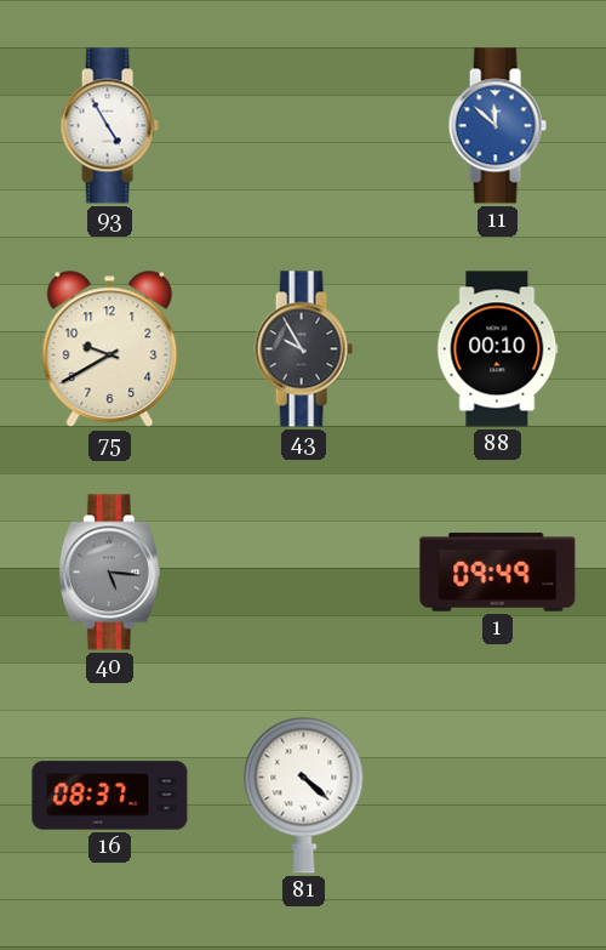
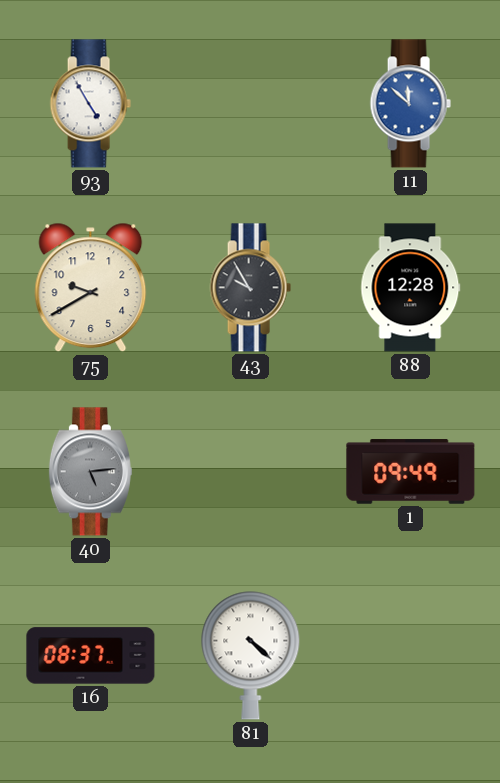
88: 00:10 -> 12:28
40: 5:16 -> 5:14
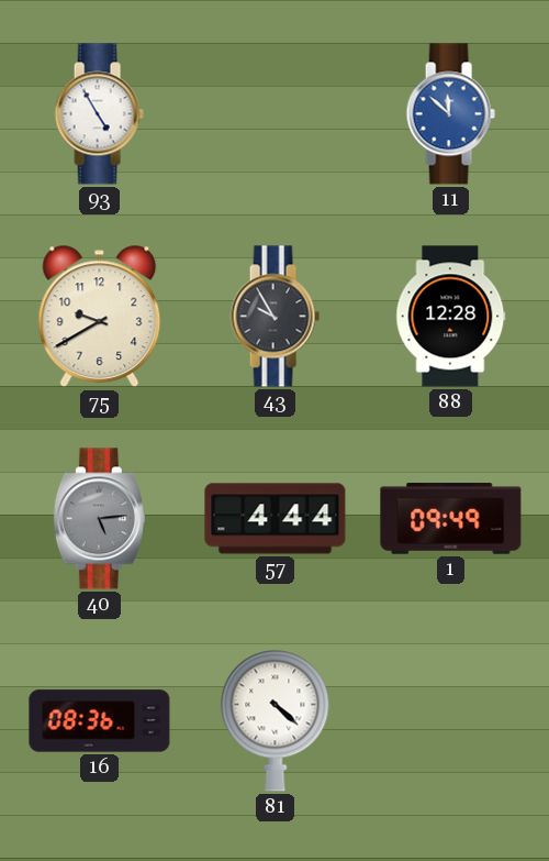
57: none -> 4:44
16: 08:37 -> 08:36
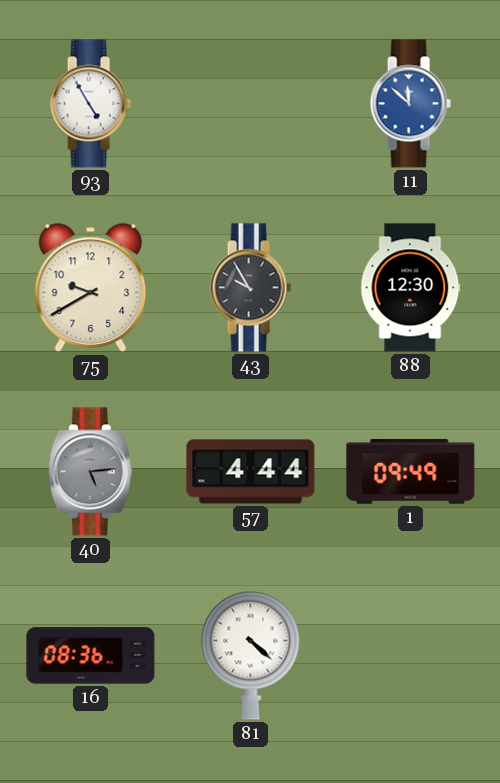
88: 12:28 -> 12:30
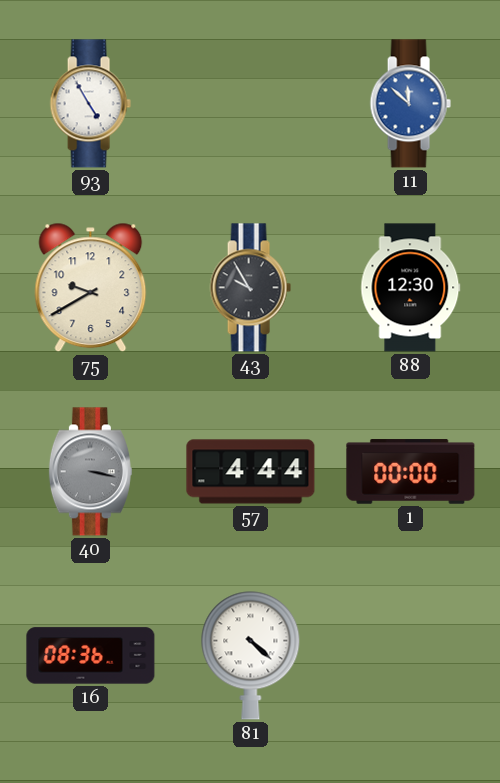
40: 5:14 -> 3:17
1: 09:49 -> 00:00
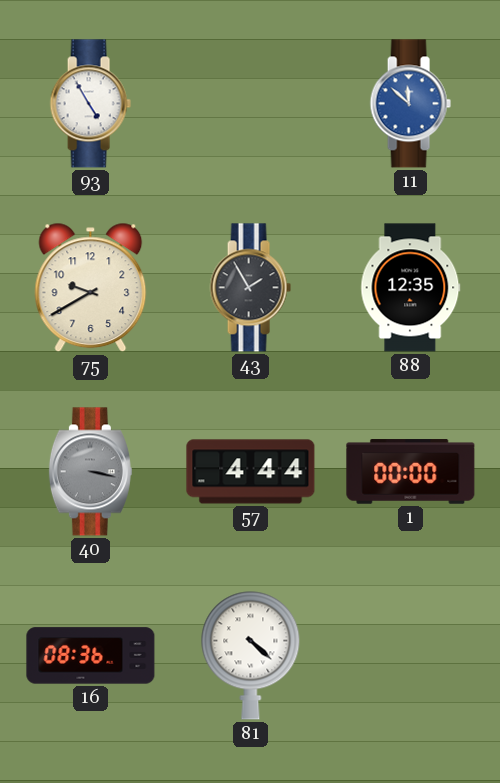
43: 9:55 -> 1:55
88: 12:30 -> 12:35
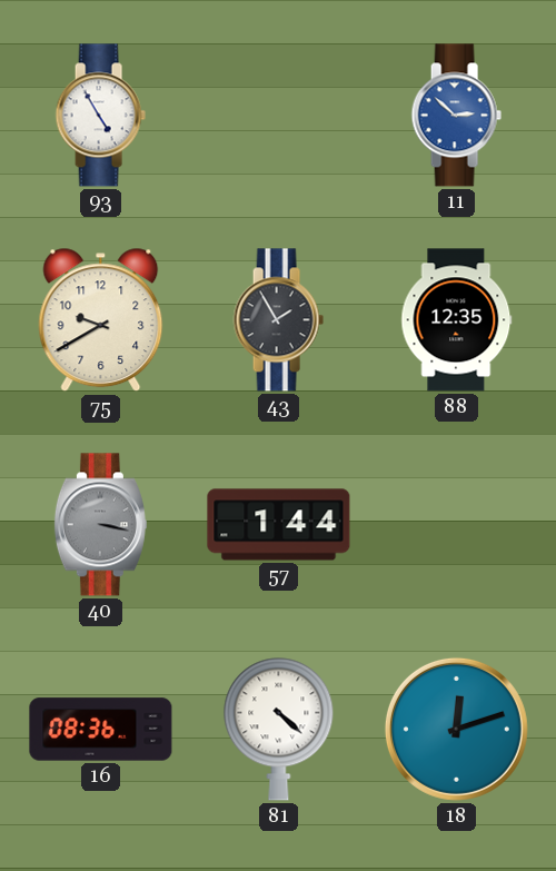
11: 11:52 -> 2:52
57: 4:44 -> 1:44
1: 00:00 -> none
18: none -> 12:12
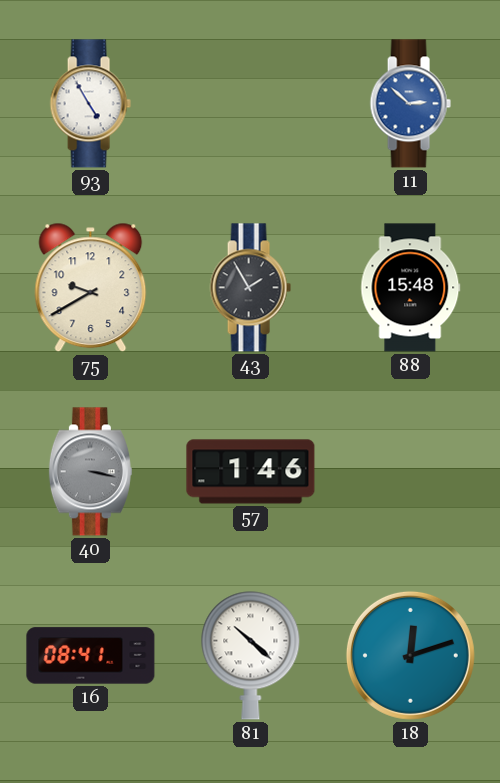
88: 12:35 -> 15:48
57: 1:44 -> 1:46
16: 08:36 -> 08:41
81: 4:22 -> 10:22
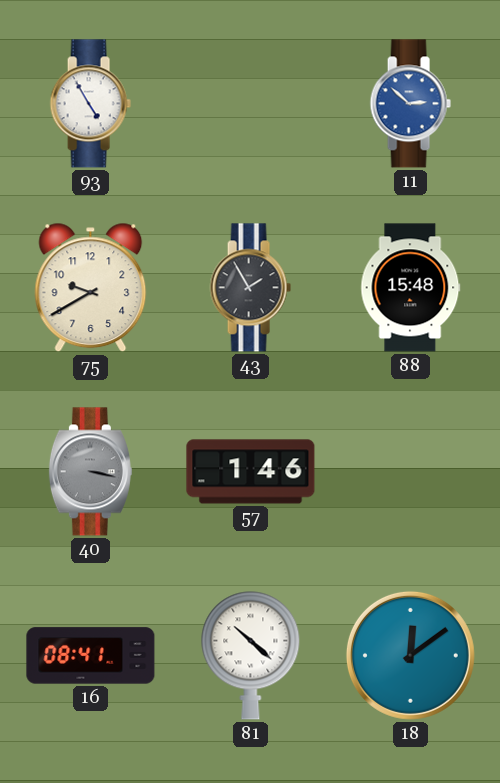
18: 12:12 -> 12:09
